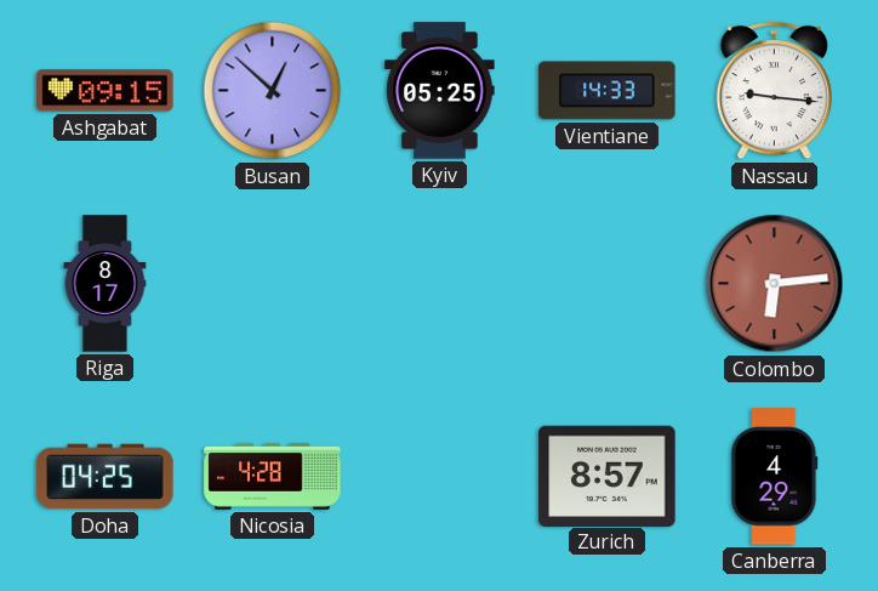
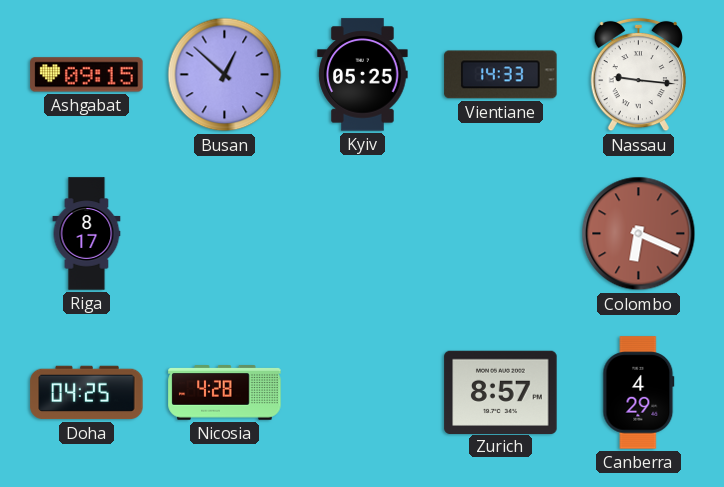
Colombo: 6:14 -> 6:19
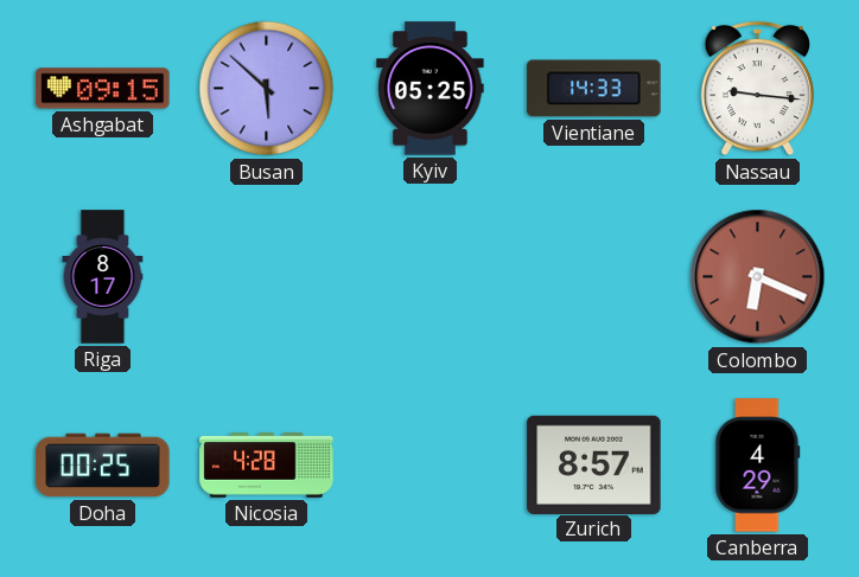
Busan: 12:52 -> 5:52
Doha: 04:25 -> 00:25
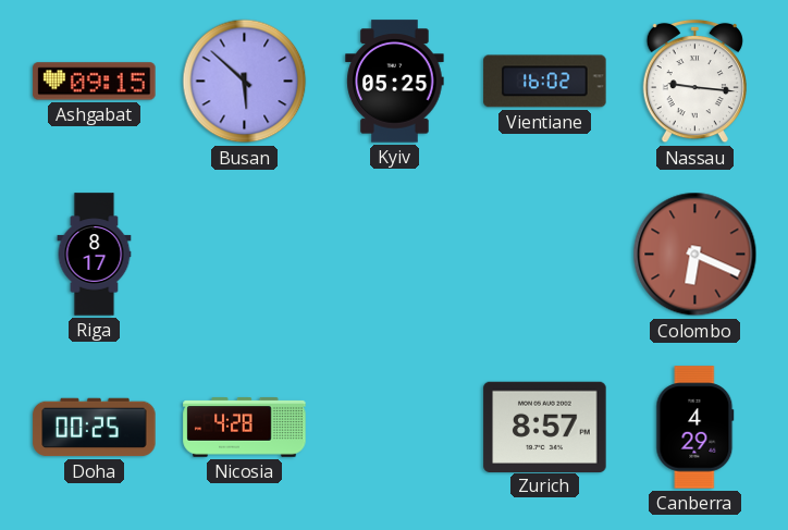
Vientiane: 14:33 -> 16:02
